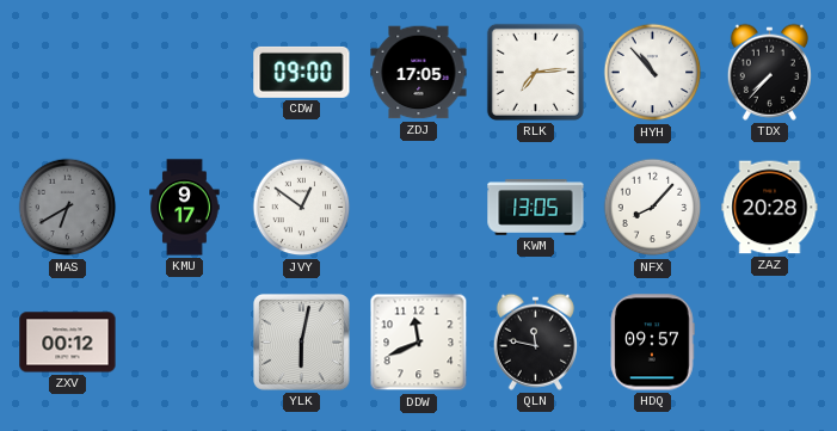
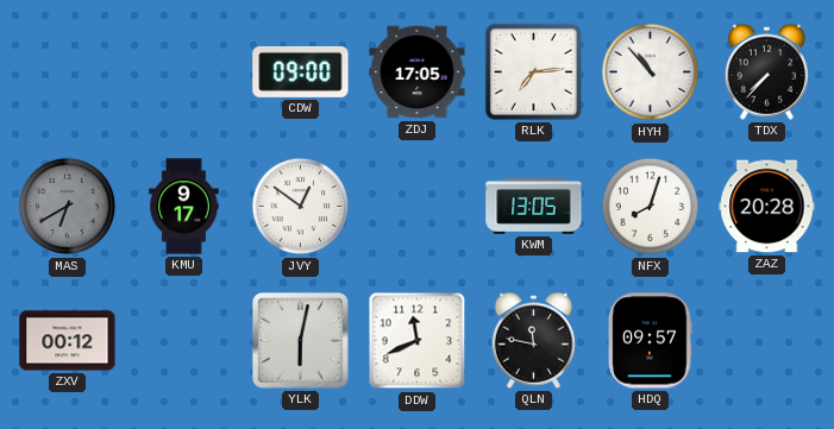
NFX: 8:07 -> 8:03
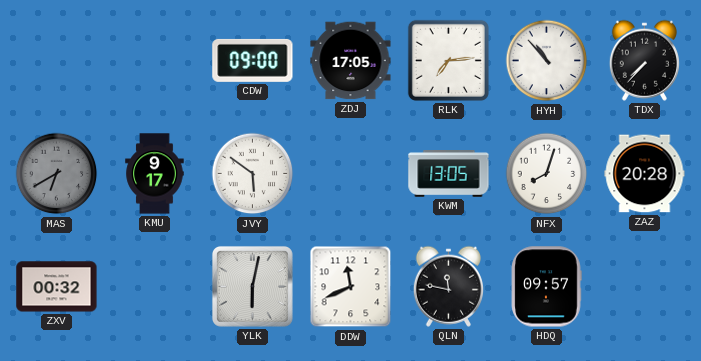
JVY: 12:51 -> 5:51
ZXV: 00:12 -> 00:32
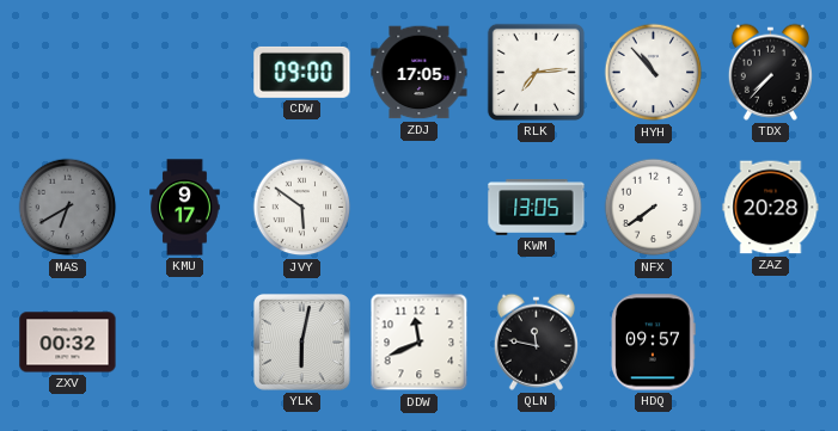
NFX: 8:03 -> 7:39
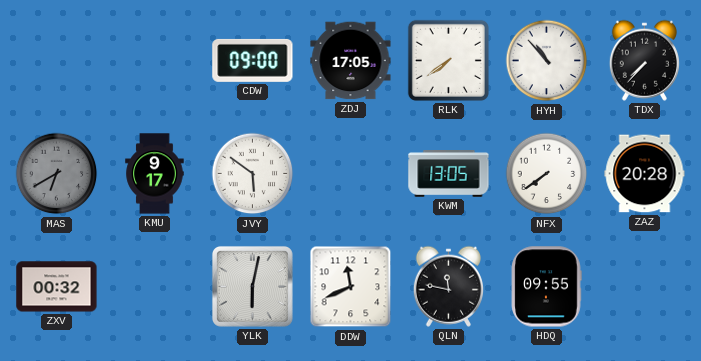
RLK: 7:14 -> 7:39
HDQ: 09:57 -> 09:55
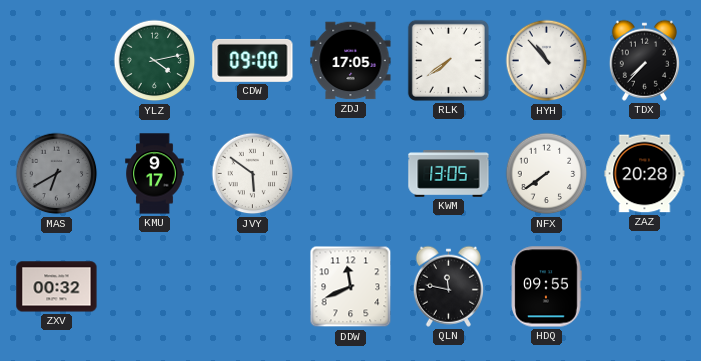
YLZ: none -> 4:13
YLK: 6:02 -> none
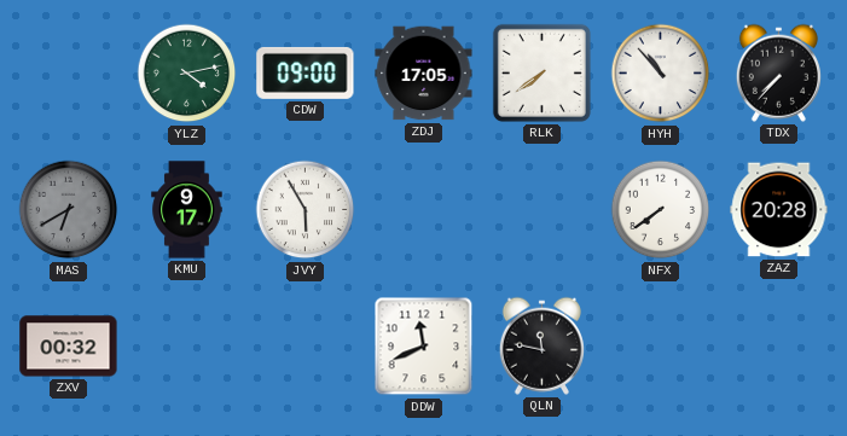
JVY: 5:51 -> 5:55
KWM: 13:05 -> none
HDQ: 09:55 -> none
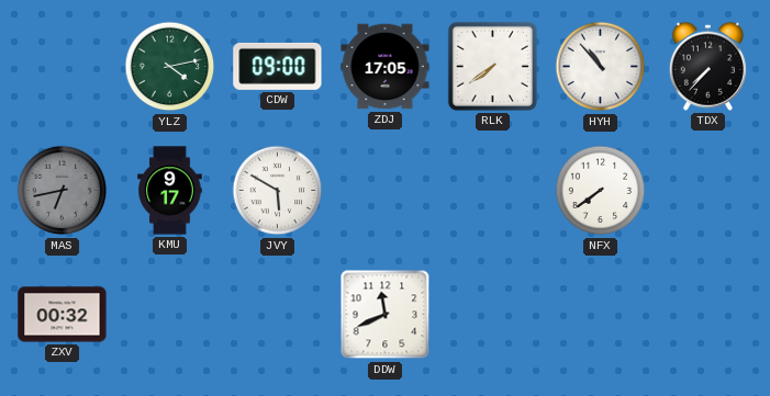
MAS: 6:40 -> 6:43
JVY: 5:55 -> 5:50
ZAZ: 20:28 -> none
QLN: 11:47 -> none
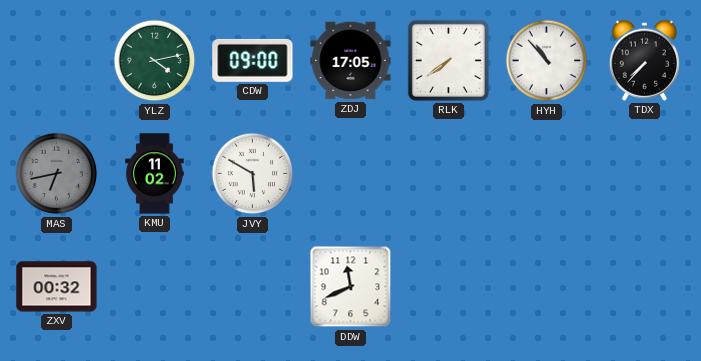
KMU: 9:17 -> 11:02
NFX: 7:39 -> none
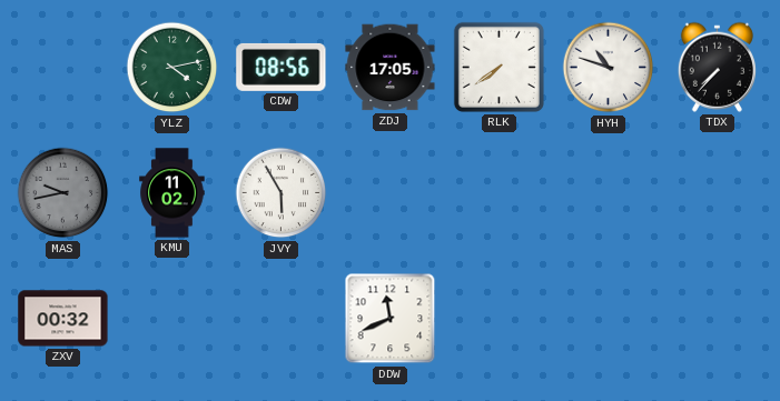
CDW: 09:00 -> 08:56
HYH: 10:53 -> 10:48
MAS: 6:43 -> 9:43
JVY: 5:50 -> 5:55
